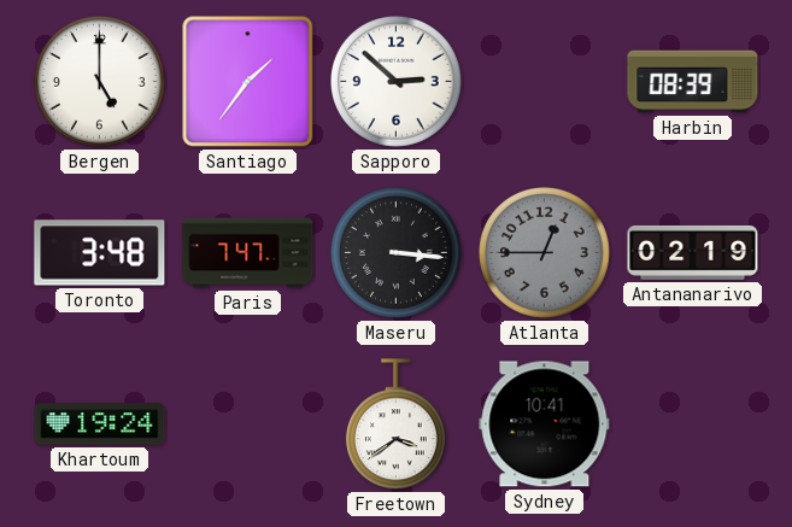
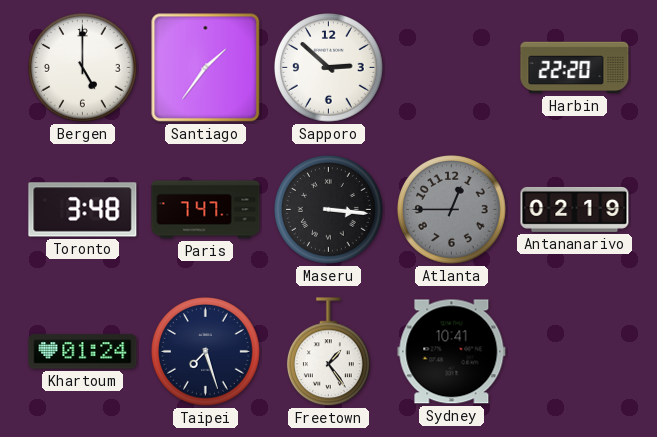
Harbin: 08:39 -> 22:20
Khartoum: 19:24 -> 01:24
Taipei: none -> 7:27
Freetown: 3:39 -> 1:24
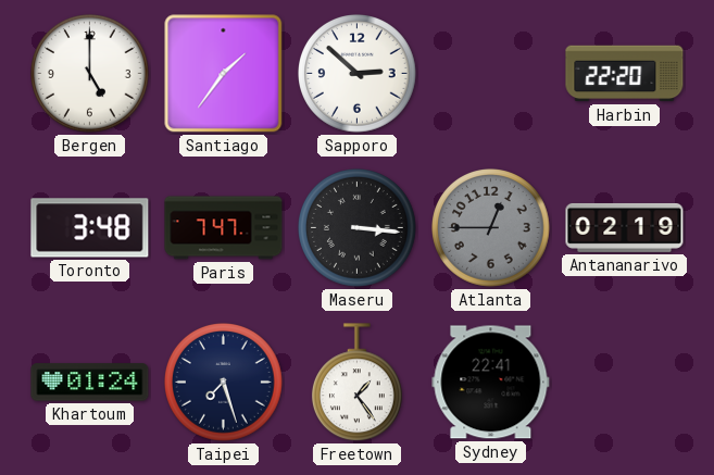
Sydney: 10:41 -> 22:41
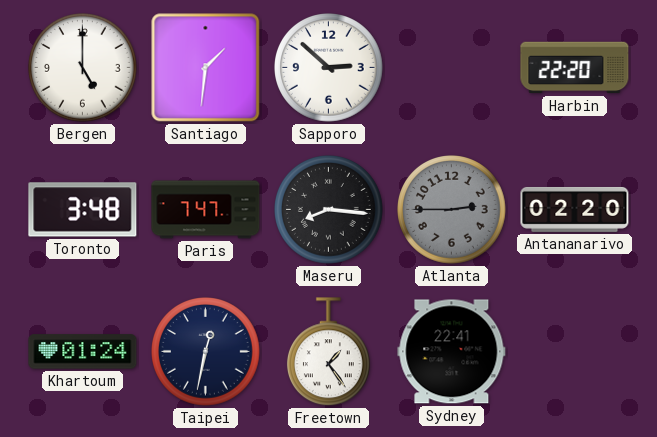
Santiago: 1:36 -> 1:31
Maseru: 3:16 -> 8:16
Atlanta: 12:45 -> 2:45
Antananarivo: 02:19 -> 02:20
Taipei: 7:27 -> 12:32
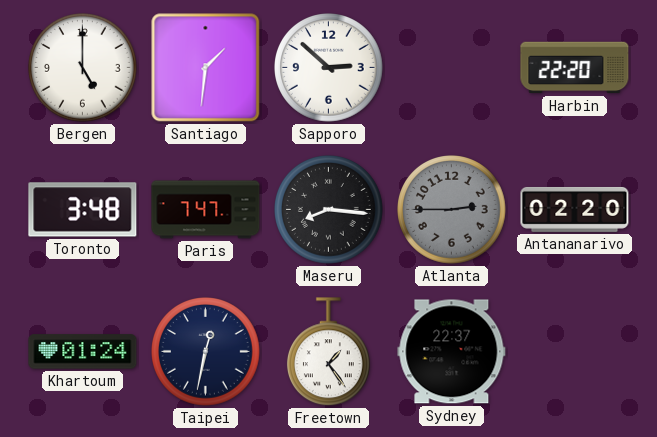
Sydney: 22:41 -> 22:37
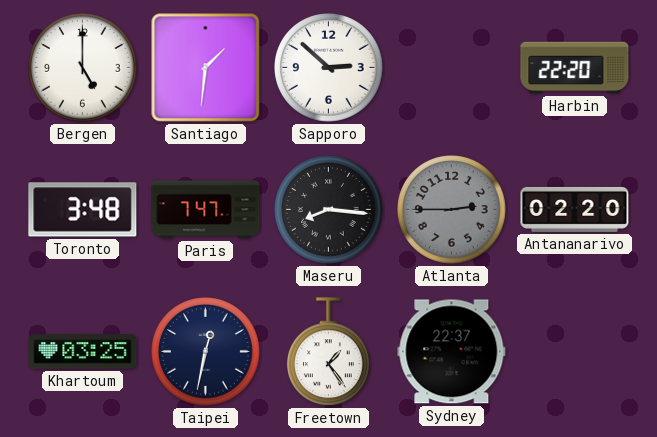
Khartoum: 01:24 -> 03:25
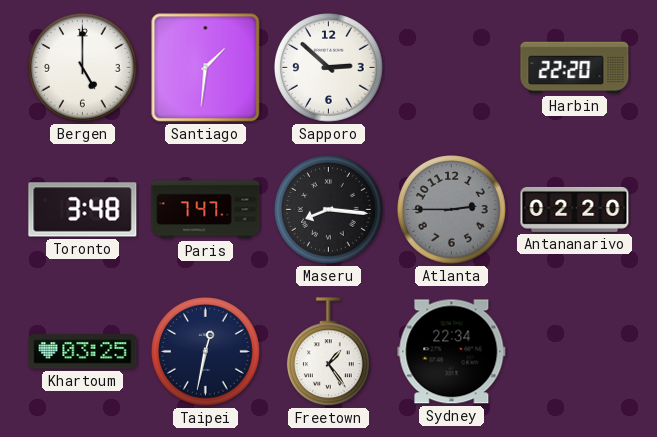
Sydney: 22:37 -> 22:34
